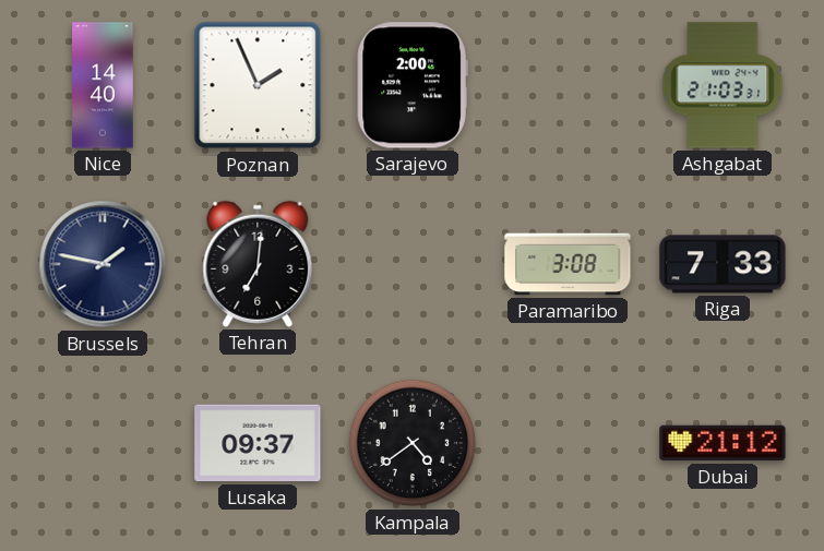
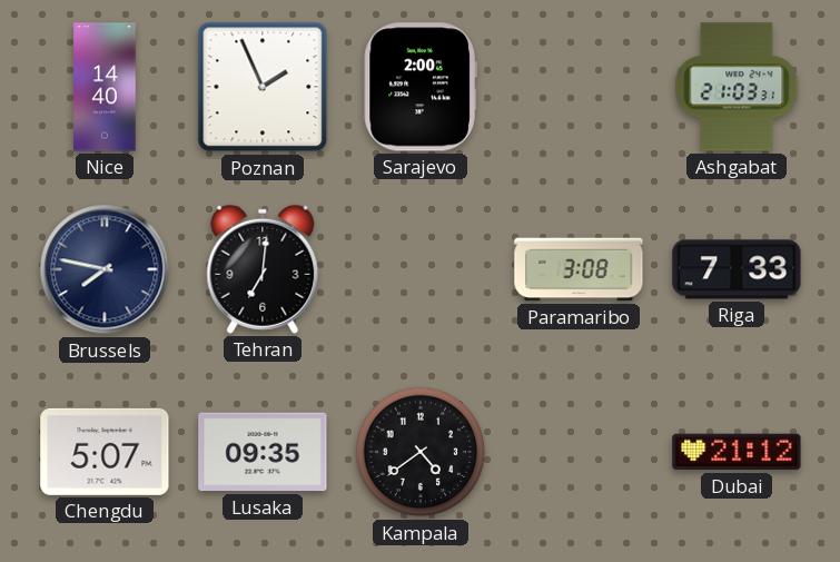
Brussels: 1:47 -> 7:47
Chengdu: none -> 5:07
Lusaka: 09:37 -> 09:35
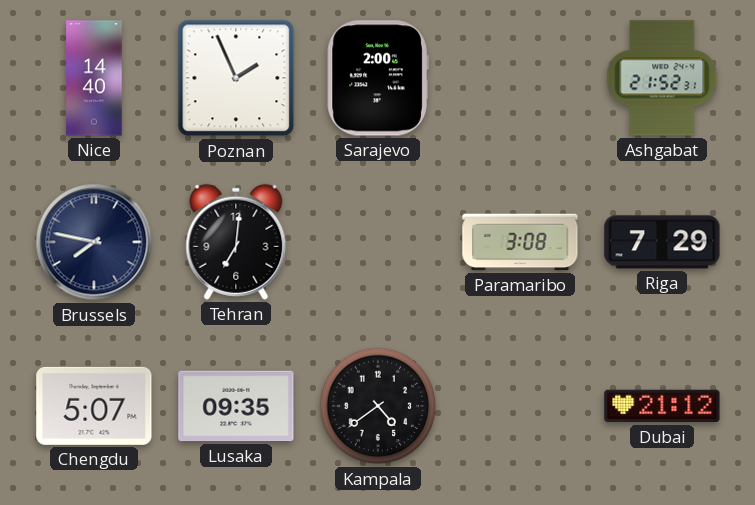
Ashgabat: 21:03 -> 21:52
Riga: 7:33 -> 7:29
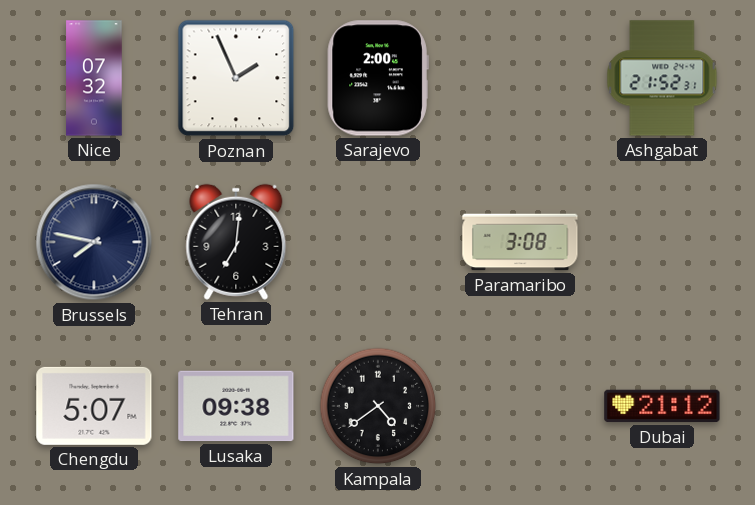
Nice: 14:40 -> 07:32
Riga: 7:29 -> none
Lusaka: 09:35 -> 09:38
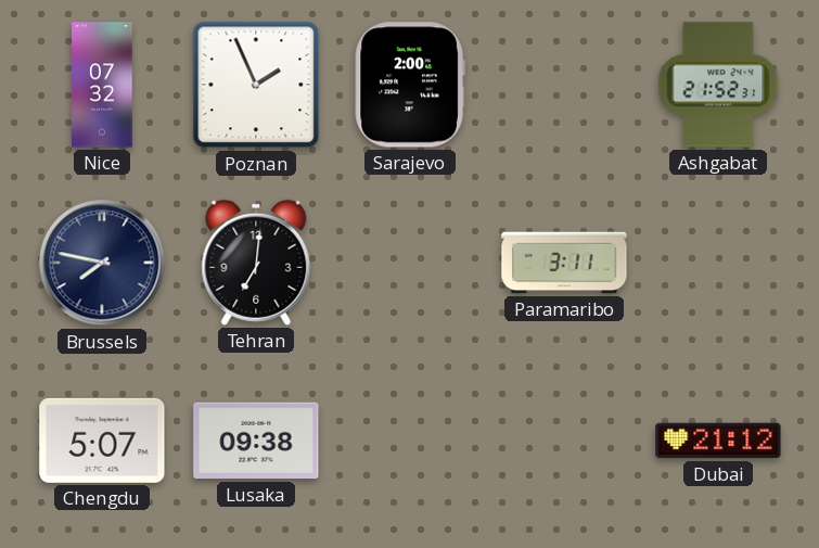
Paramaribo: 3:08 -> 3:11
Kampala: 4:39 -> none
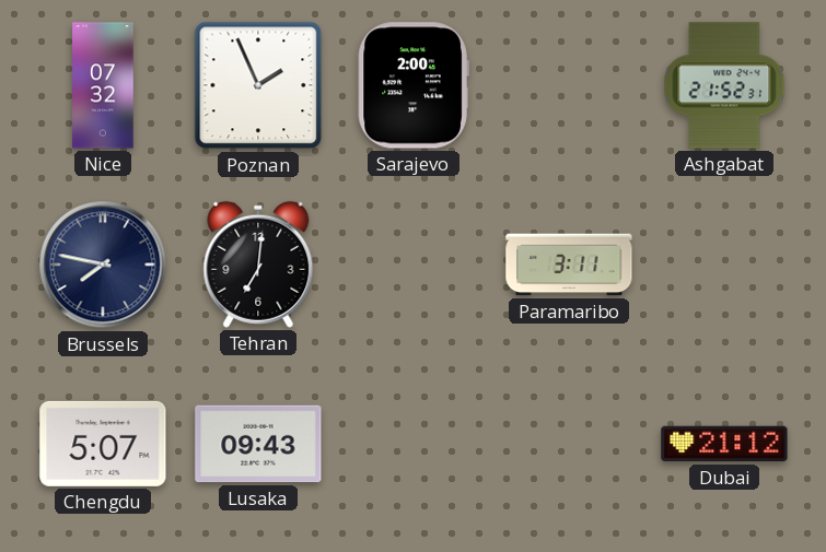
Lusaka: 09:38 -> 09:43
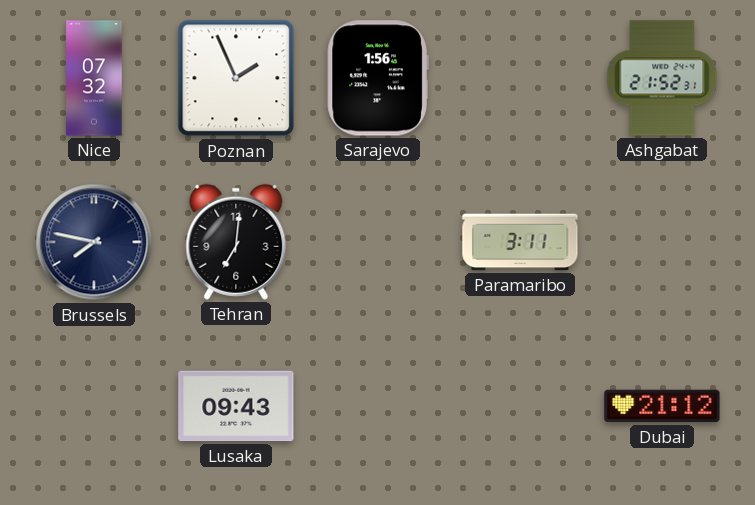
Sarajevo: 2:00 -> 1:56
Chengdu: 5:07 -> none
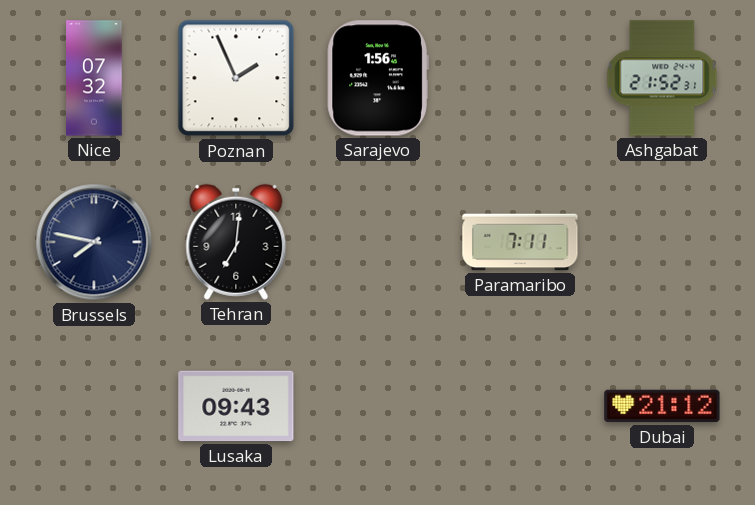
Paramaribo: 3:11 -> 7:11
